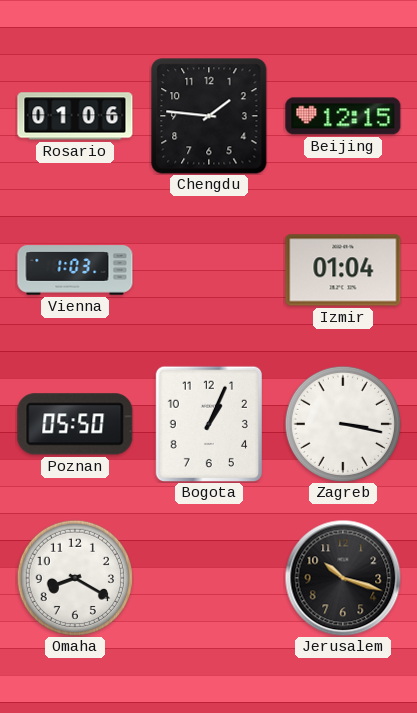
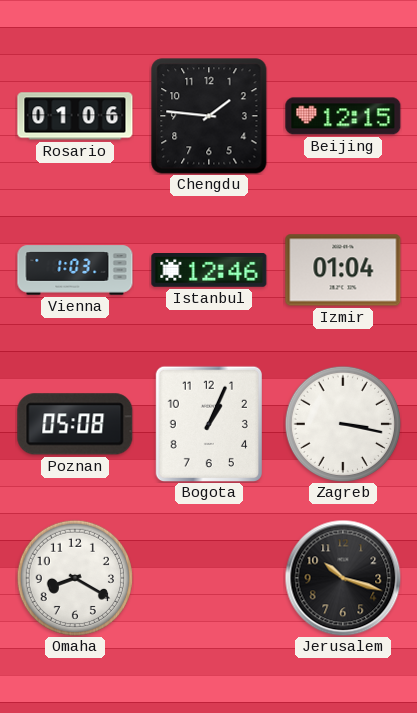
Istanbul: none -> 12:46
Poznan: 05:50 -> 05:08
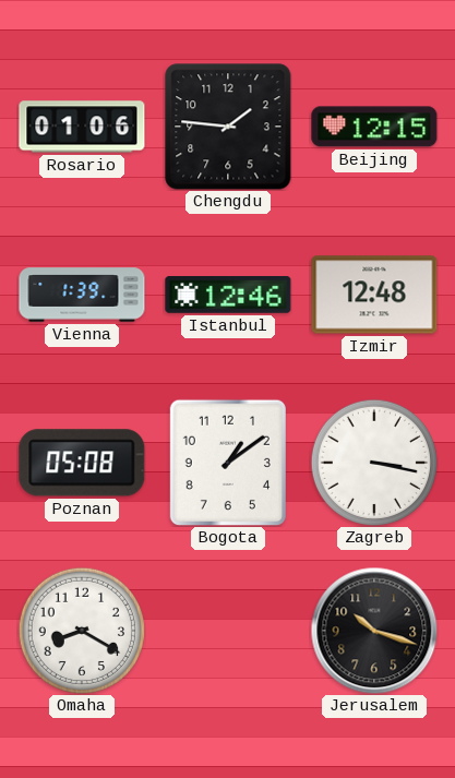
Vienna: 1:03 -> 1:39
Izmir: 01:04 -> 12:48
Bogota: 1:04 -> 1:09
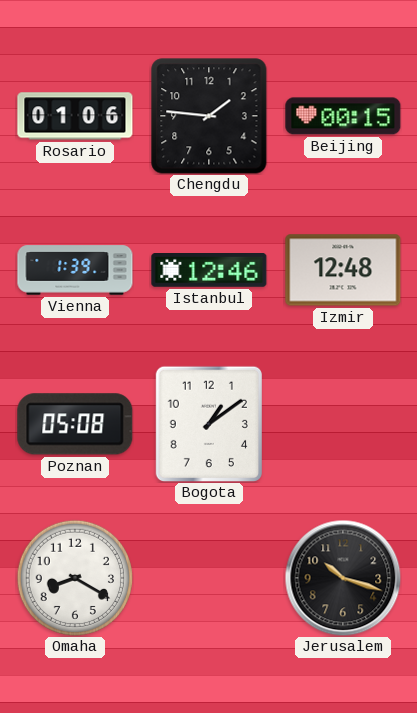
Beijing: 12:15 -> 00:15
Zagreb: 3:17 -> none
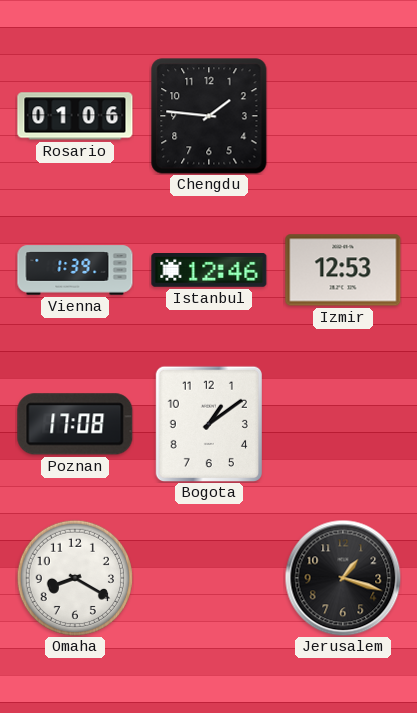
Beijing: 00:15 -> none
Izmir: 12:48 -> 12:53
Poznan: 05:08 -> 17:08
Jerusalem: 10:18 -> 1:18
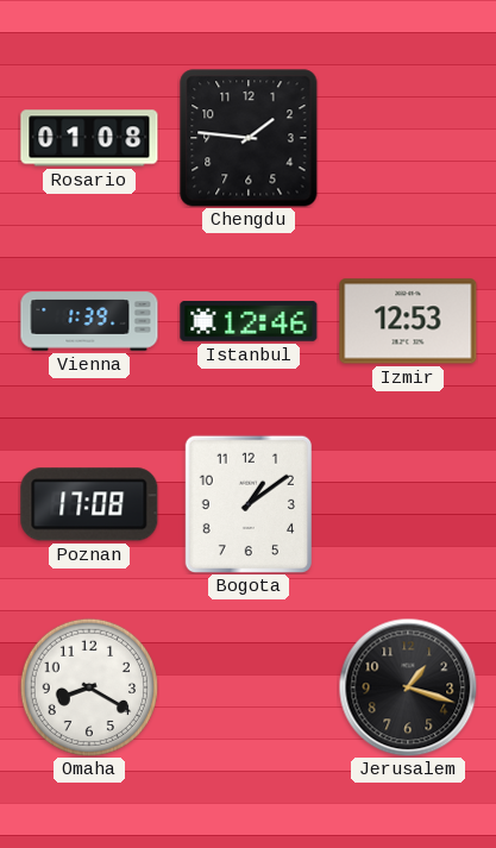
Rosario: 01:06 -> 01:08
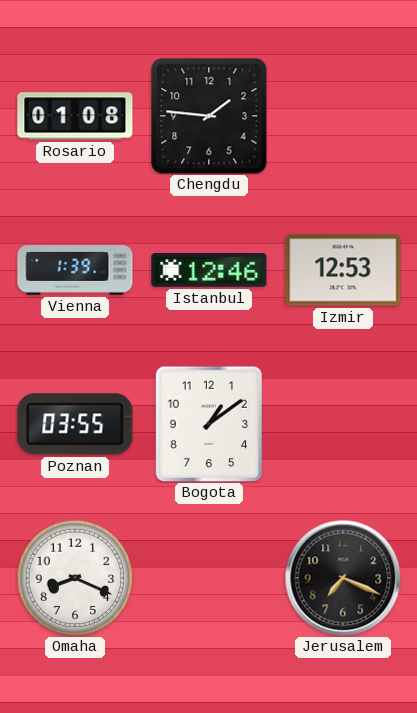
Poznan: 17:08 -> 03:55
Omaha: 8:20 -> 8:19
Jerusalem: 1:18 -> 7:19
